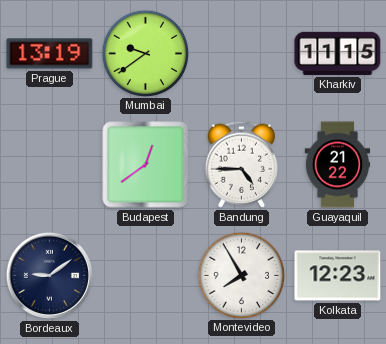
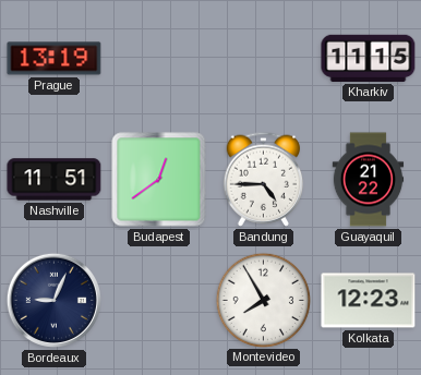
Mumbai: 9:39 -> none
Nashville: none -> 11:51
Bordeaux: 9:09 -> 9:04
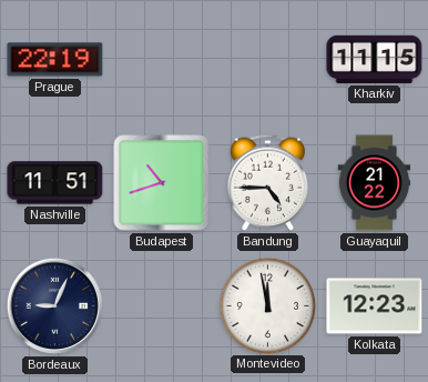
Prague: 13:19 -> 22:19
Budapest: 12:39 -> 10:42
Montevideo: 7:55 -> 11:58
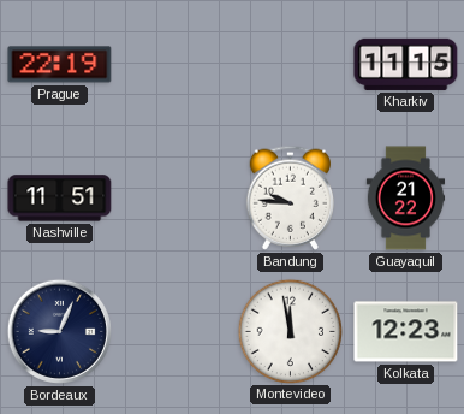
Budapest: 10:42 -> none
Bandung: 4:45 -> 9:46
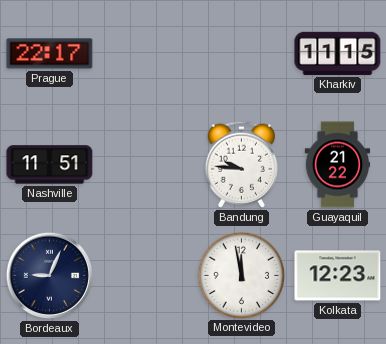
Prague: 22:19 -> 22:17
